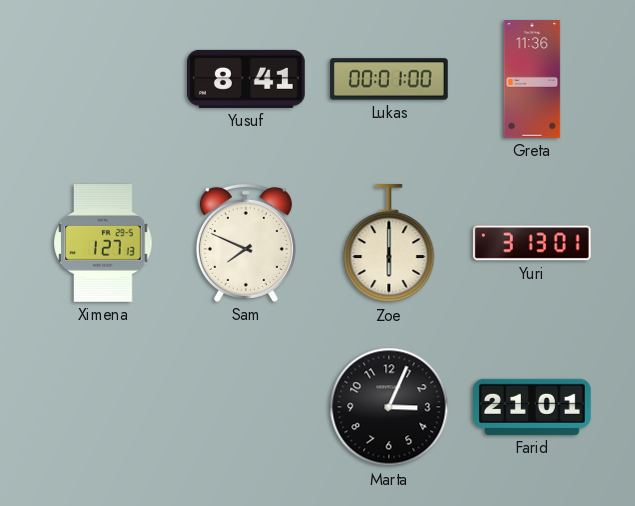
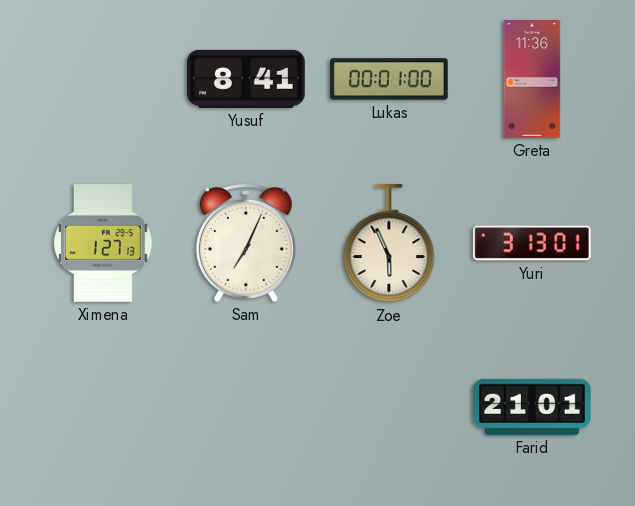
Sam: 7:49 -> 7:04
Zoe: 6:00 -> 5:56
Marta: 3:04 -> none
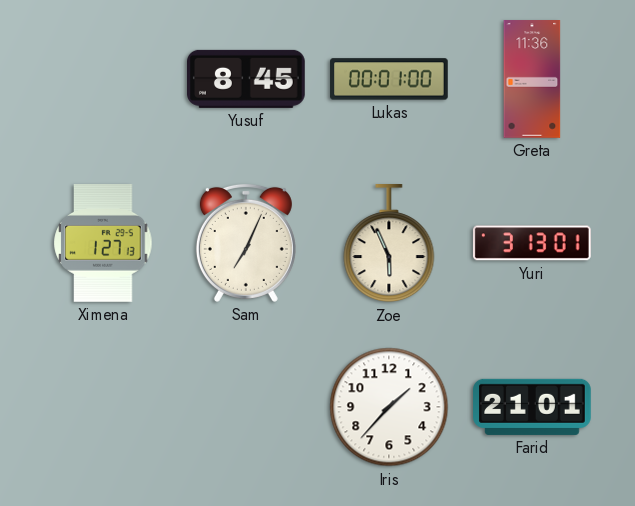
Yusuf: 8:41 -> 8:45
Iris: none -> 1:37
